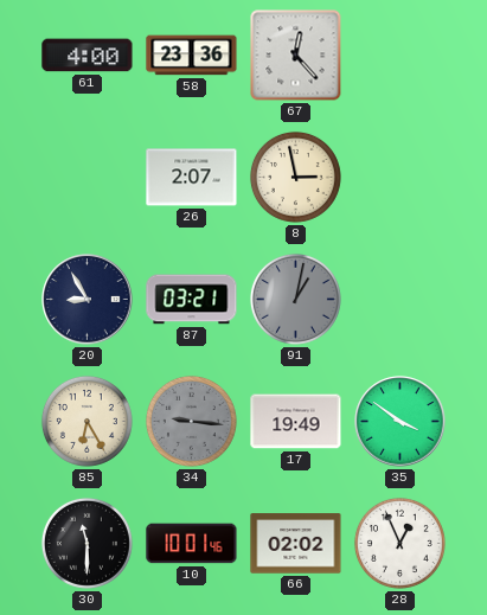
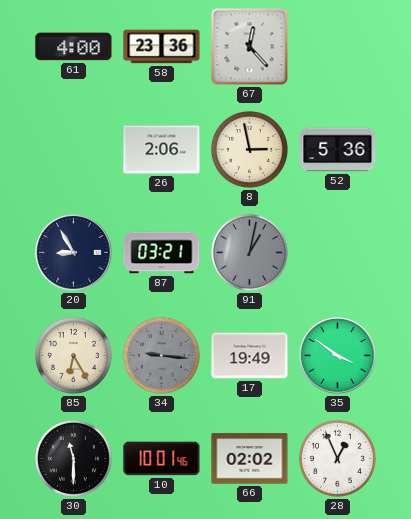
26: 2:07 -> 2:06
52: none -> 5:36
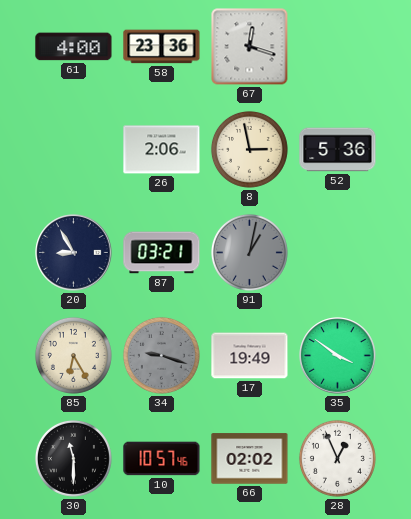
67: 12:23 -> 12:18
34: 9:16 -> 9:18
10: 10:01 -> 10:57
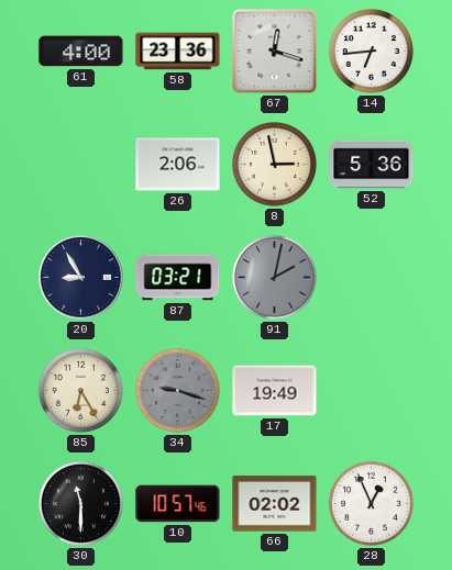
14: none -> 6:44
91: 1:02 -> 2:02
35: 3:51 -> none
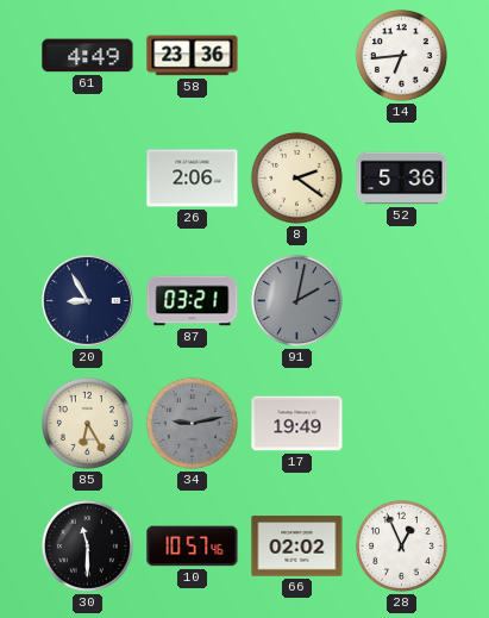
61: 4:00 -> 4:49
67: 12:18 -> none
8: 2:58 -> 2:21
34: 9:18 -> 9:13
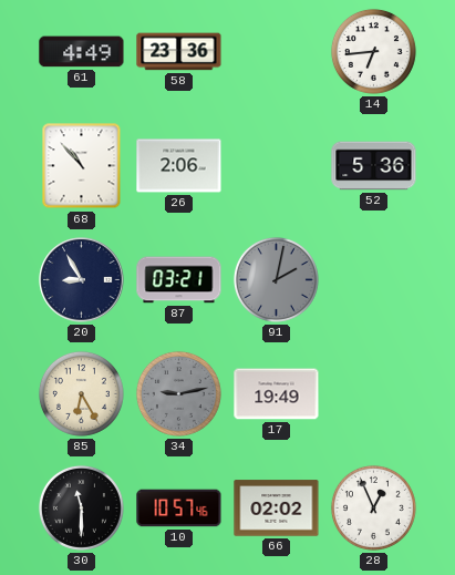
68: none -> 10:53
8: 2:21 -> none
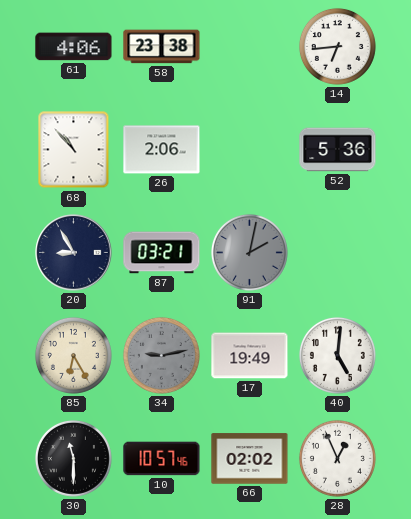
61: 4:49 -> 4:06
58: 23:36 -> 23:38
40: none -> 5:01
